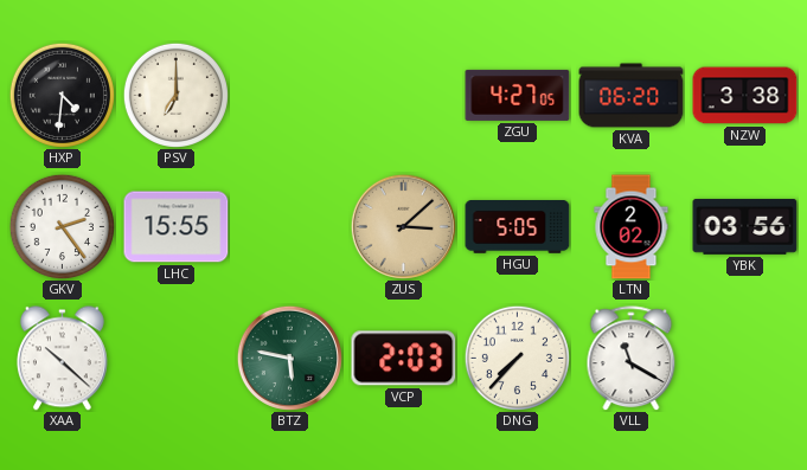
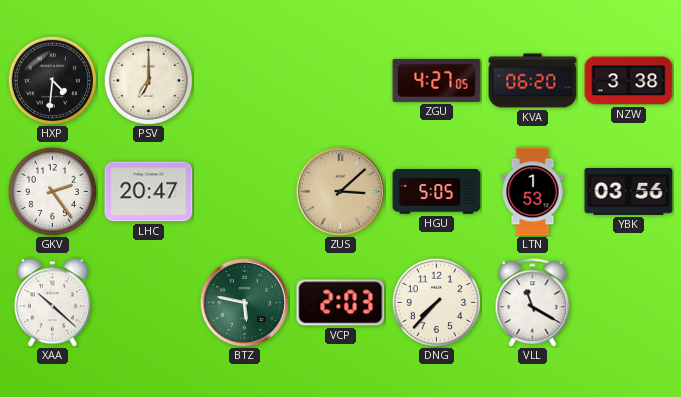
LHC: 15:55 -> 20:47
LTN: 2:02 -> 1:53
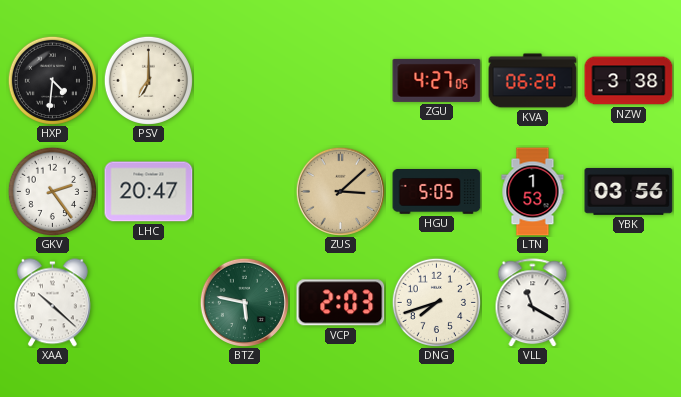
DNG: 7:37 -> 7:42
